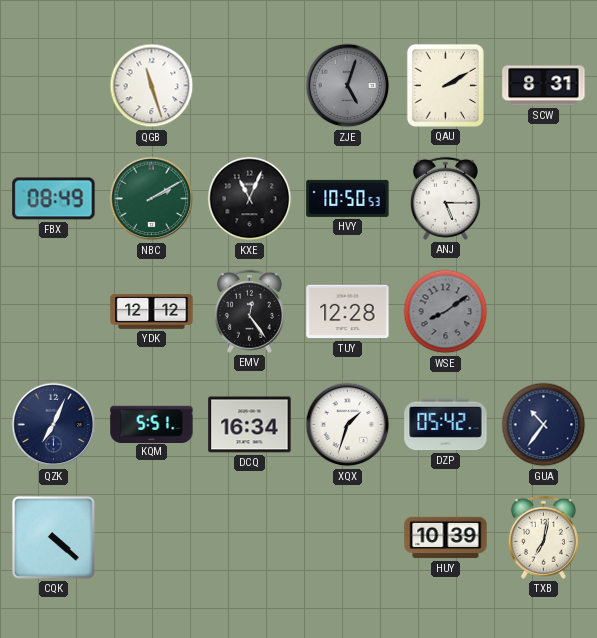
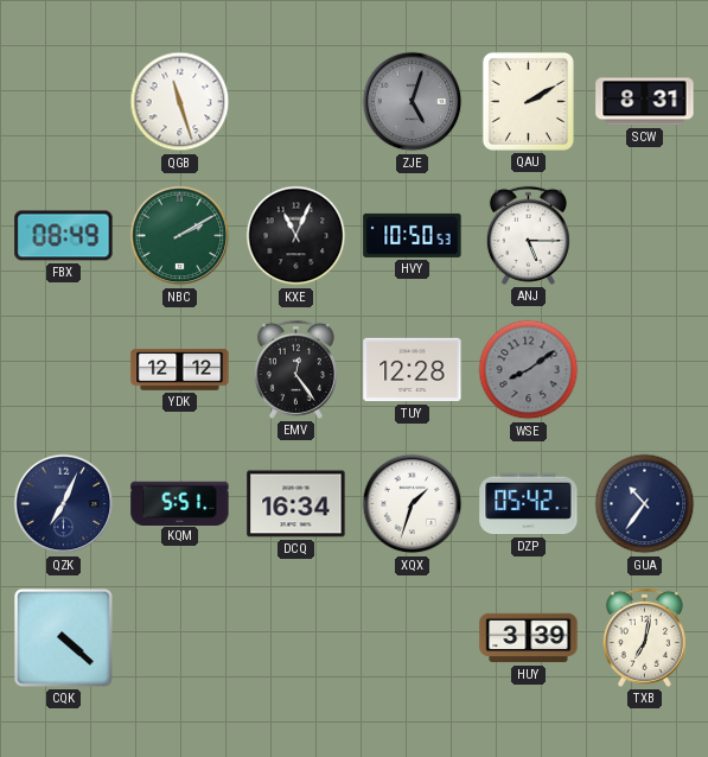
HUY: 10:39 -> 3:39
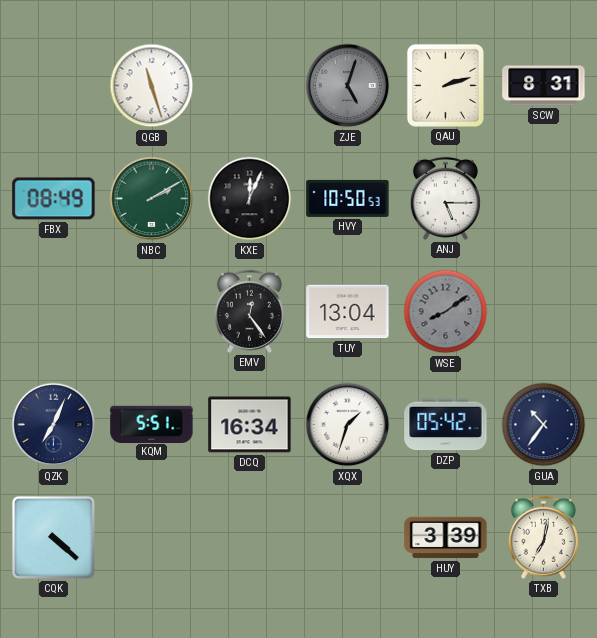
QAU: 2:10 -> 2:12
KXE: 11:04 -> 12:04
YDK: 12:12 -> none
TUY: 12:28 -> 13:04
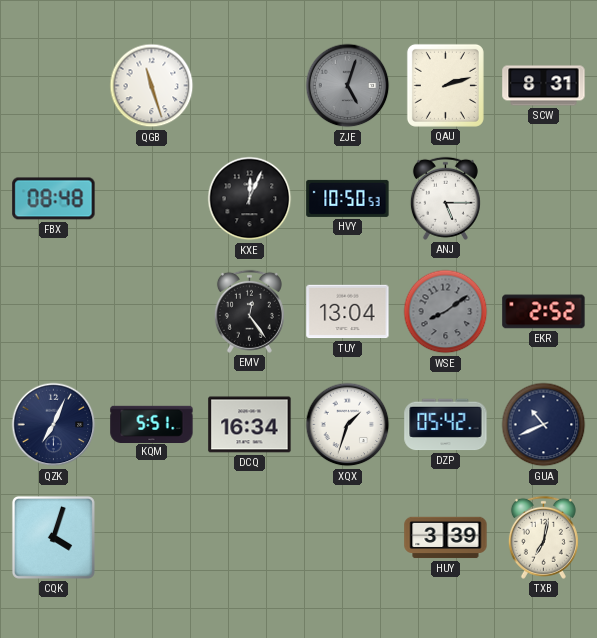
FBX: 08:49 -> 08:48
NBC: 2:10 -> none
EKR: none -> 2:52
GUA: 10:36 -> 10:41
CQK: 4:22 -> 4:03
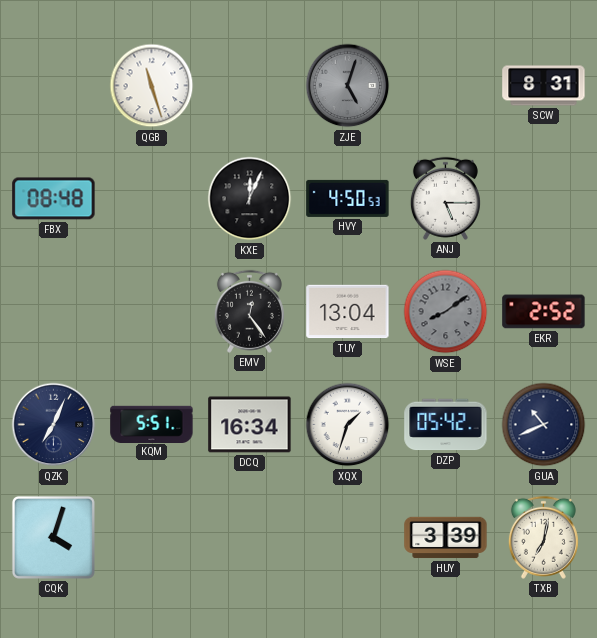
QAU: 2:12 -> none
HVY: 10:50 -> 4:50
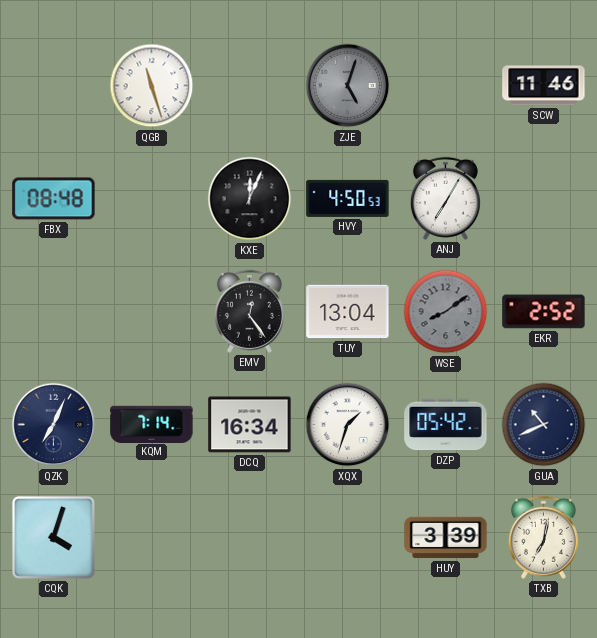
SCW: 8:31 -> 11:46
ANJ: 5:15 -> 7:05
KQM: 5:51 -> 7:14
